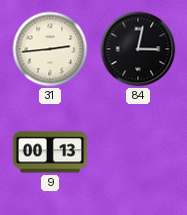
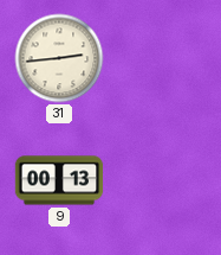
84: 3:02 -> none
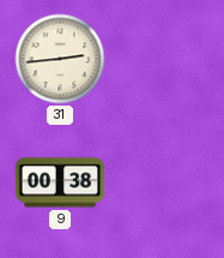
9: 00:13 -> 00:38
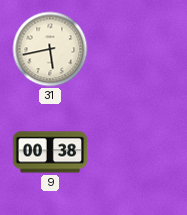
31: 2:44 -> 5:43
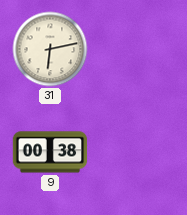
31: 5:43 -> 6:13
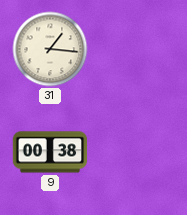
31: 6:13 -> 1:16
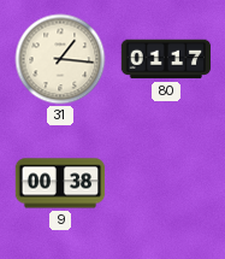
80: none -> 01:17
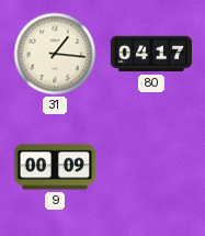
80: 01:17 -> 04:17
9: 00:38 -> 00:09
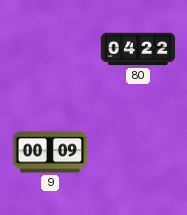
31: 1:16 -> none
80: 04:17 -> 04:22
